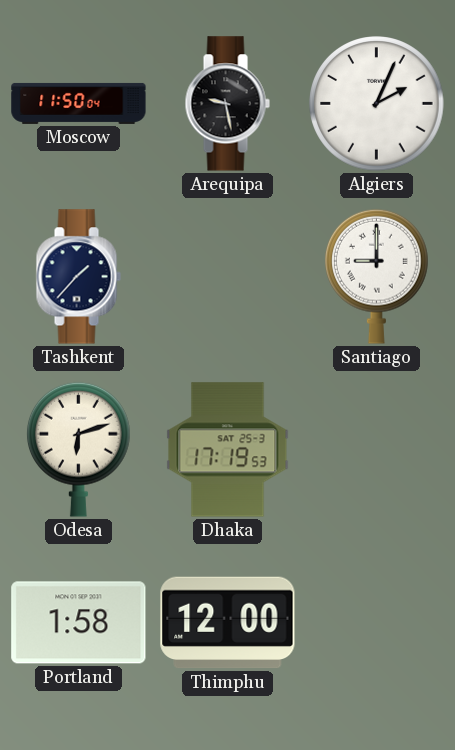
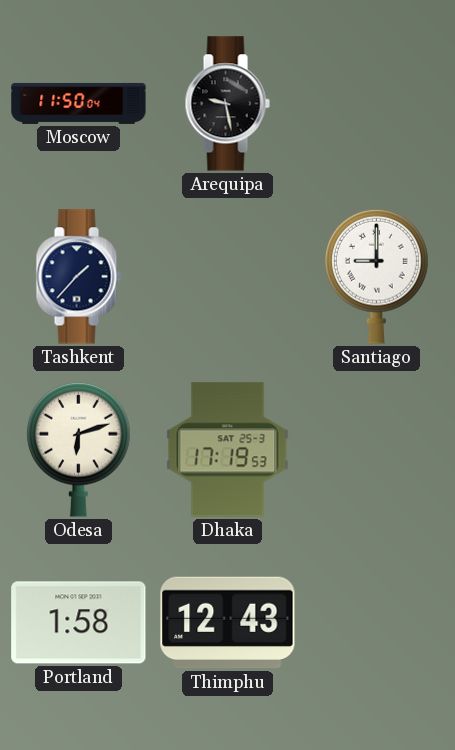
Algiers: 2:04 -> none
Thimphu: 12:00 -> 12:43
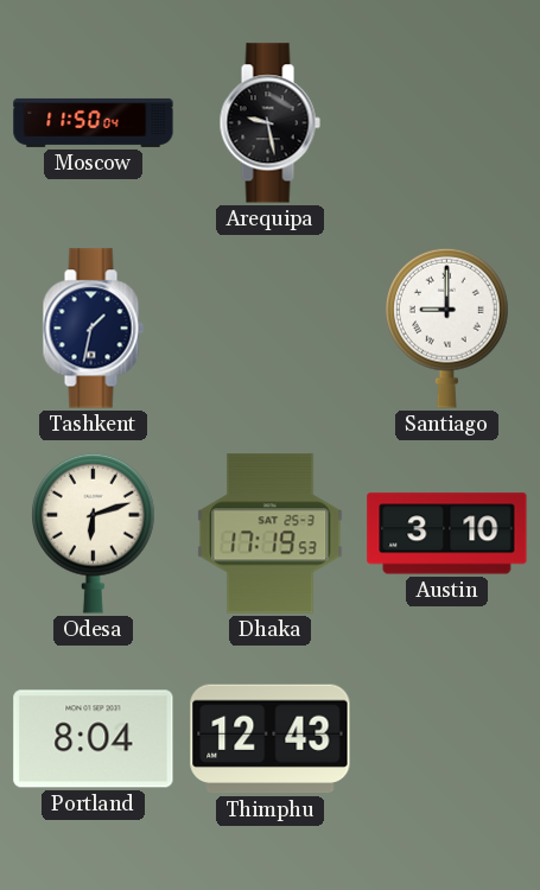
Tashkent: 1:37 -> 1:32
Austin: none -> 3:10
Portland: 1:58 -> 8:04
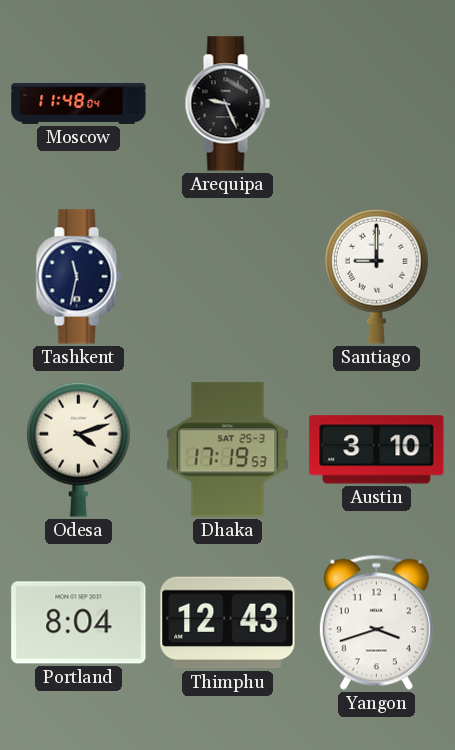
Moscow: 11:50 -> 11:48
Arequipa: 9:28 -> 9:26
Tashkent: 1:32 -> 11:32
Odesa: 6:12 -> 4:12
Yangon: none -> 3:42
